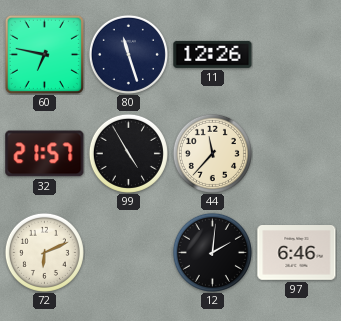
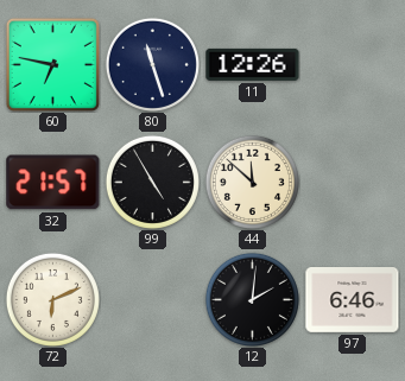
44: 11:37 -> 11:52
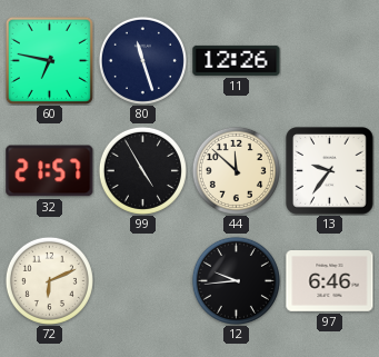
13: none -> 9:36
12: 2:01 -> 9:44
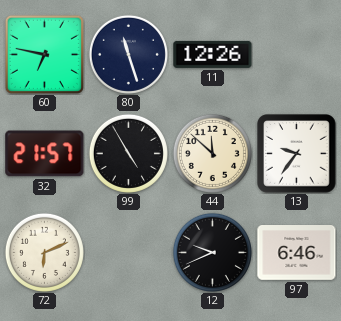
12: 9:44 -> 9:41
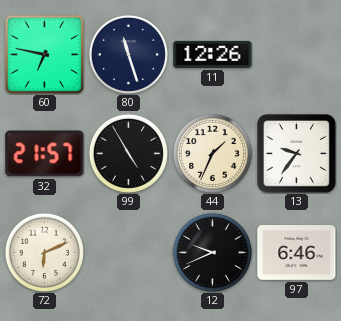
44: 11:52 -> 1:34
